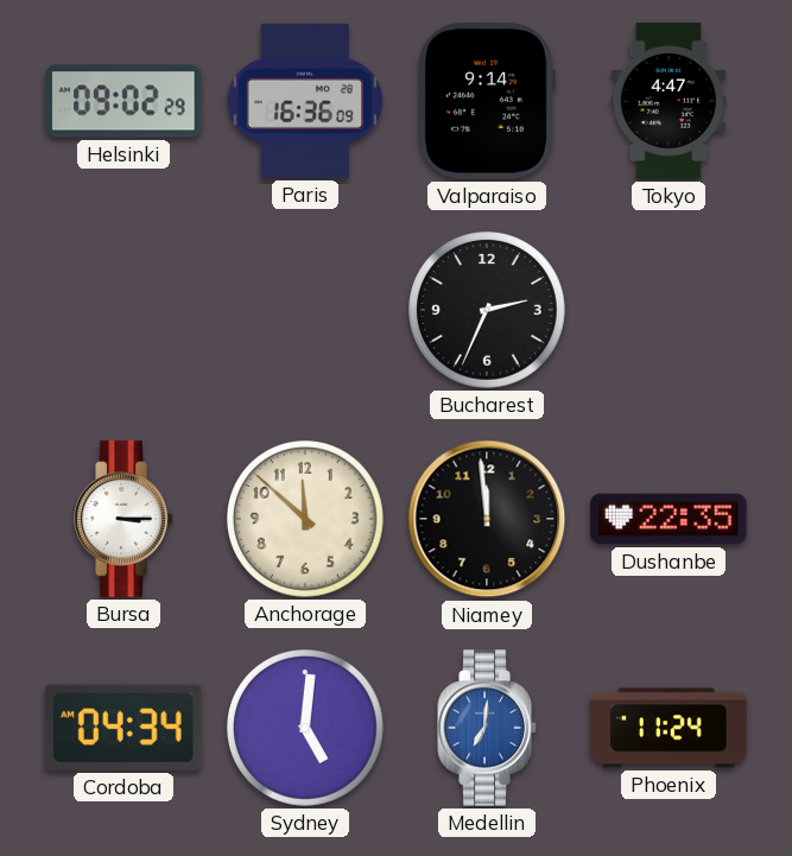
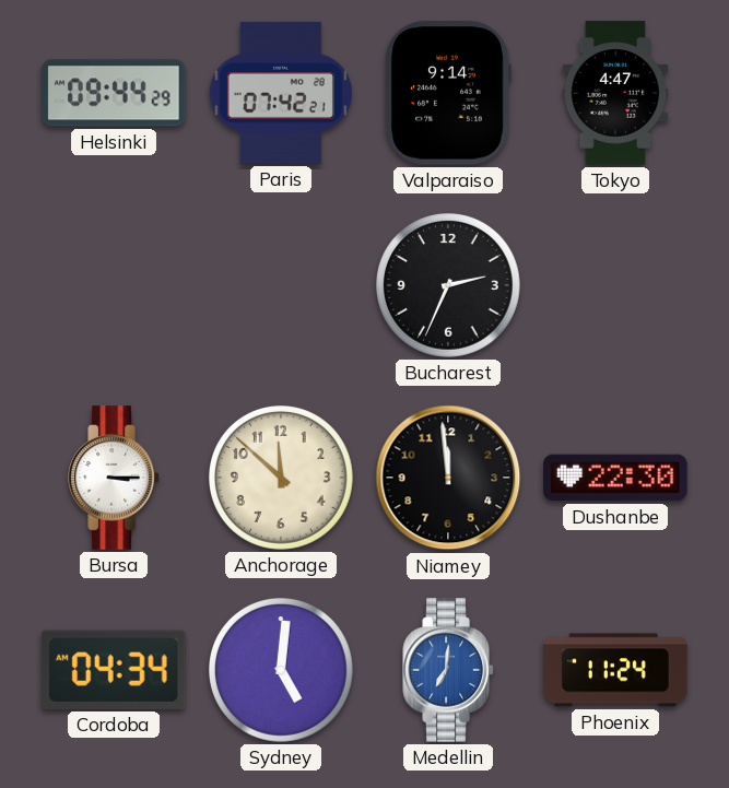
Helsinki: 09:02 -> 09:44
Paris: 16:36 -> 07:42
Dushanbe: 22:35 -> 22:30
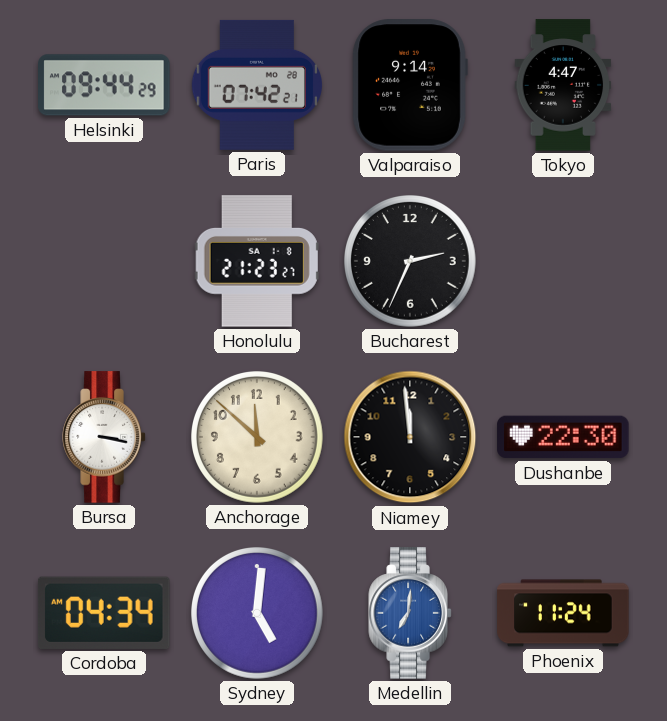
Honolulu: none -> 21:23
Bursa: 3:15 -> 3:17
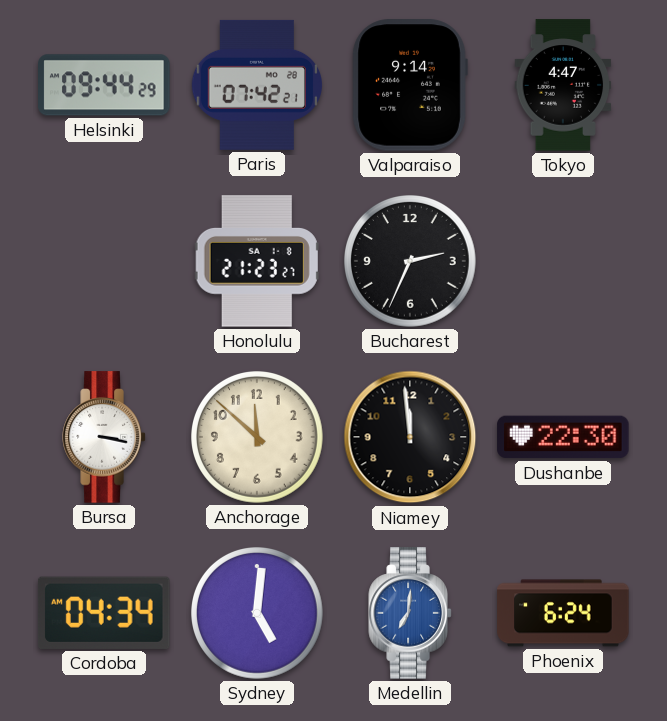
Phoenix: 11:24 -> 6:24
